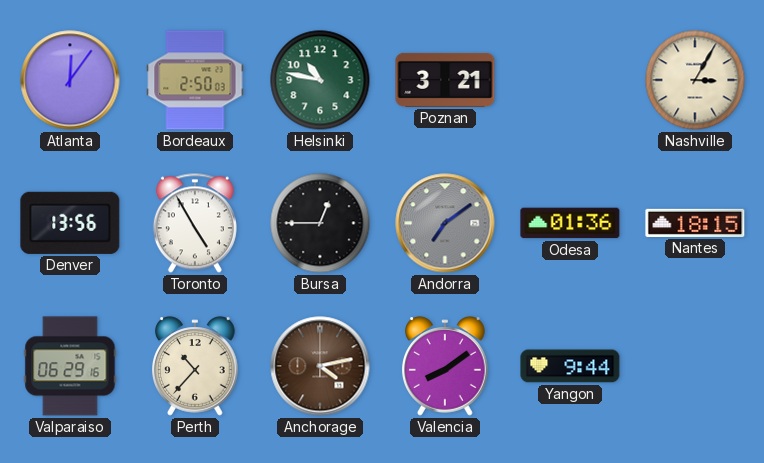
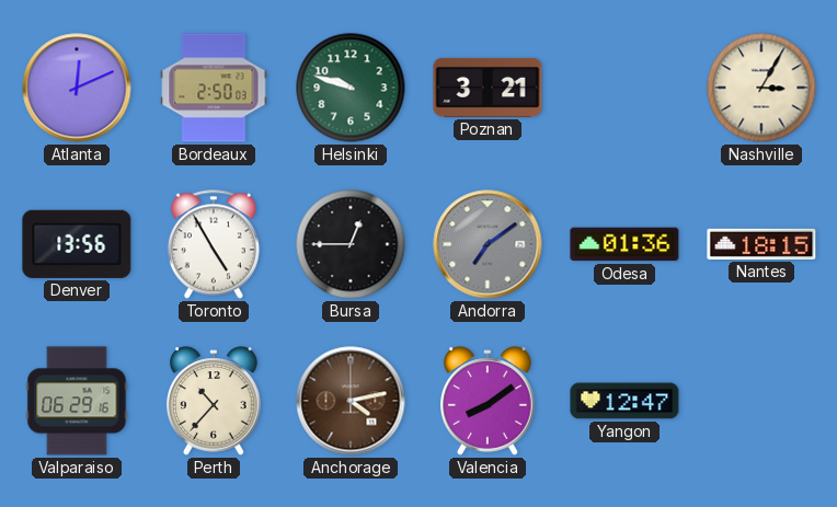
Atlanta: 12:06 -> 12:11
Helsinki: 10:47 -> 9:48
Yangon: 9:44 -> 12:47
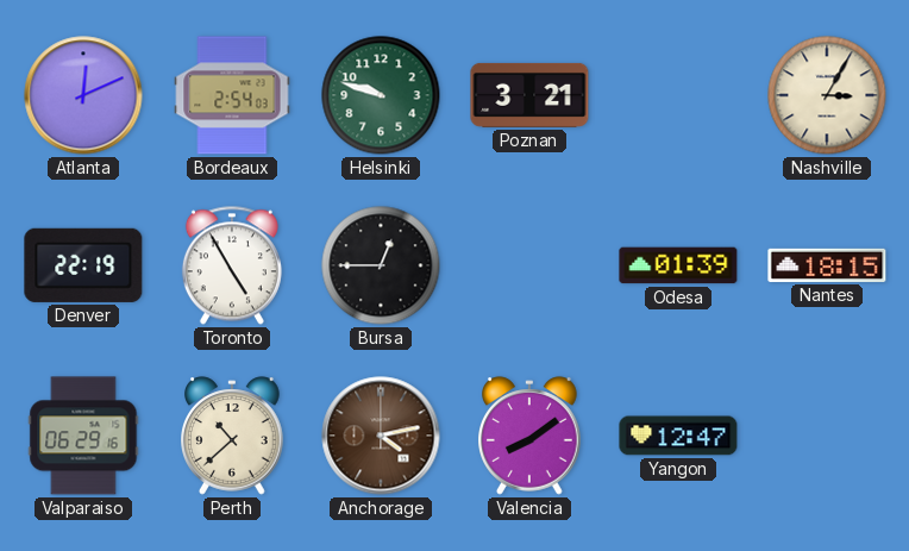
Bordeaux: 2:50 -> 2:54
Denver: 13:56 -> 22:19
Andorra: 7:09 -> none
Odesa: 01:36 -> 01:39
Perth: 10:37 -> 10:38
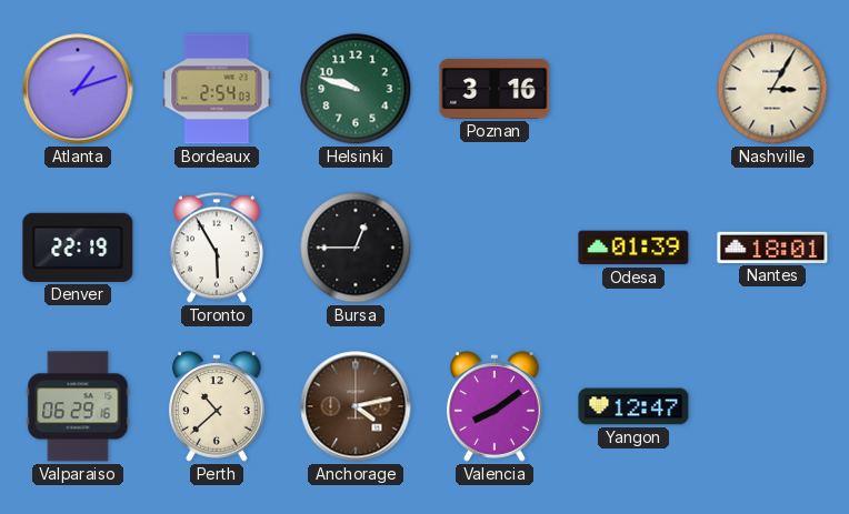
Atlanta: 12:11 -> 1:12
Poznan: 3:21 -> 3:16
Toronto: 4:55 -> 5:55
Nantes: 18:15 -> 18:01
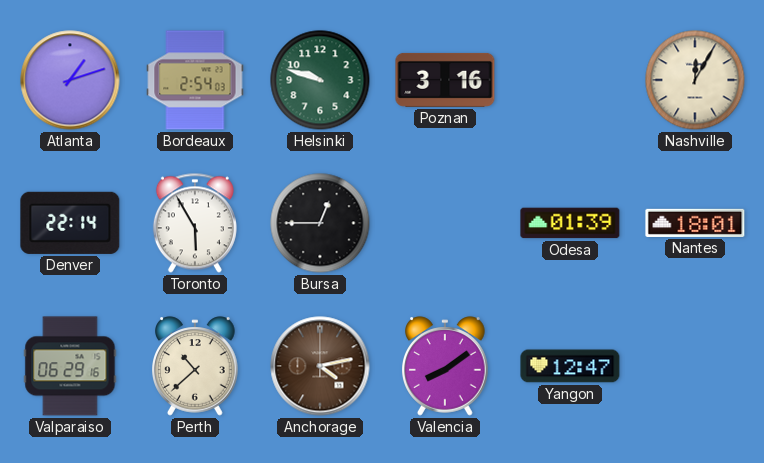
Nashville: 3:05 -> 12:05
Denver: 22:19 -> 22:14
